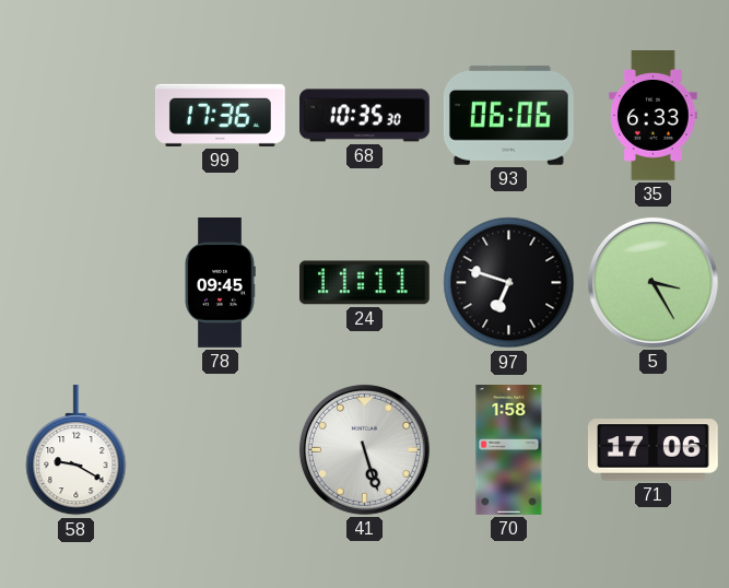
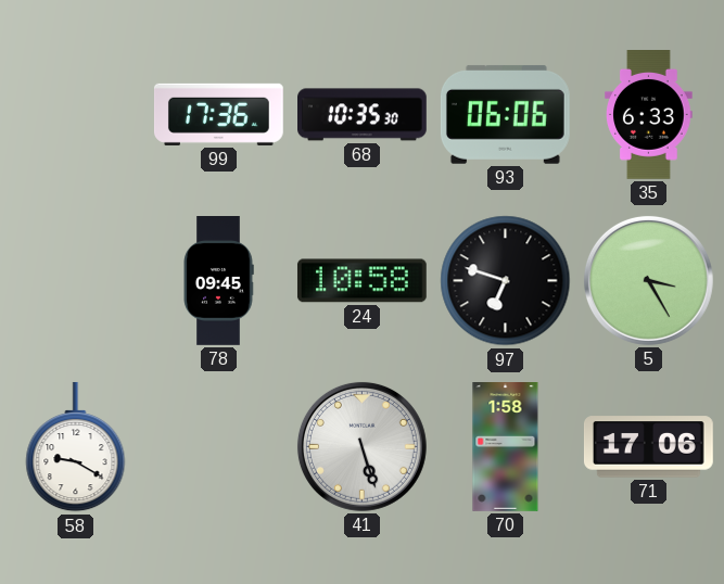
24: 11:11 -> 10:58
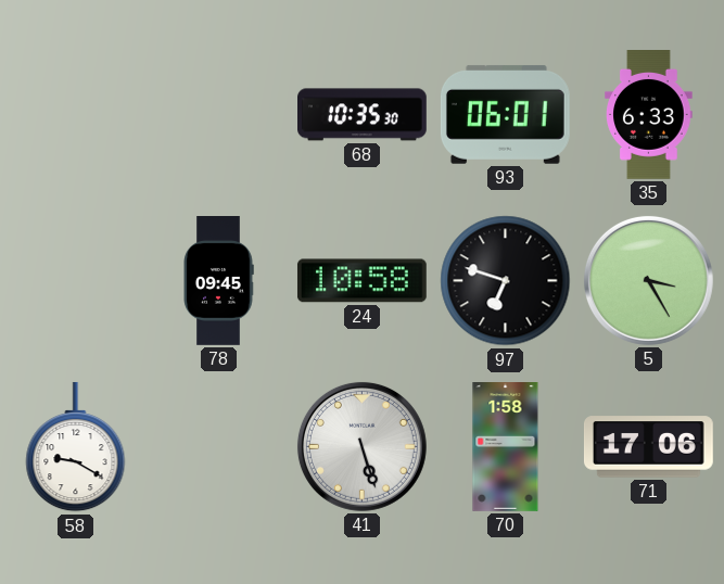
99: 17:36 -> none
93: 06:06 -> 06:01
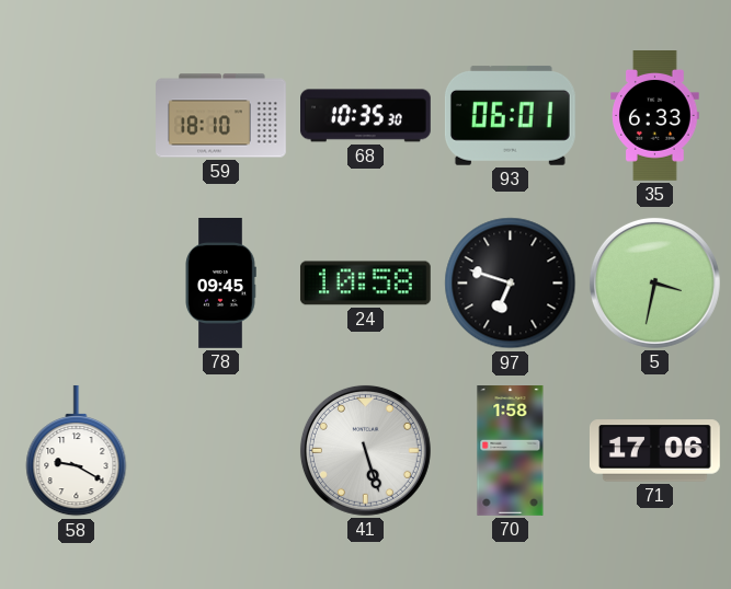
59: none -> 18:10
5: 3:25 -> 3:32
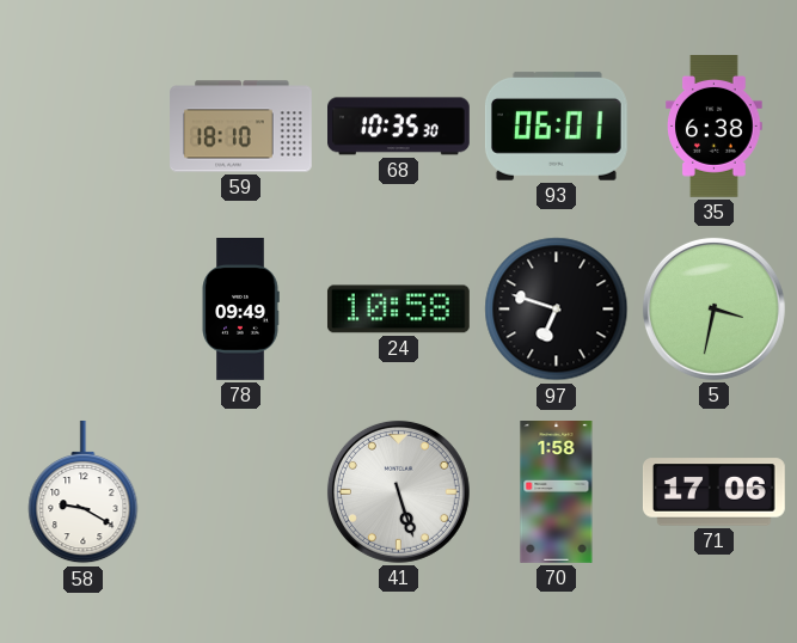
35: 6:33 -> 6:38
78: 09:45 -> 09:49
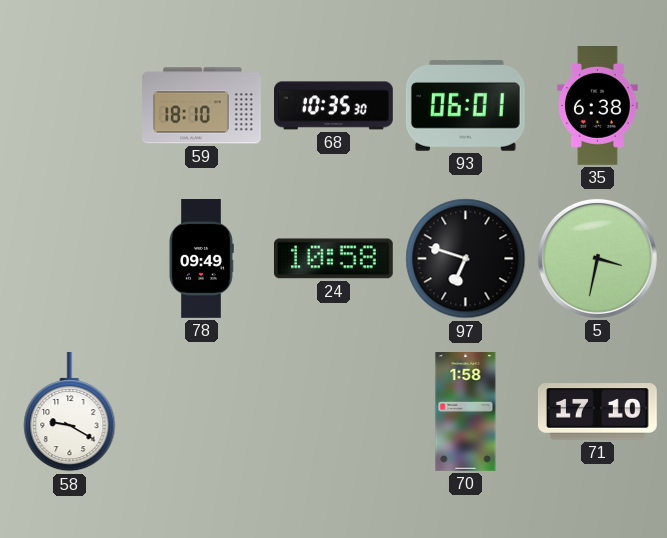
41: 5:27 -> none
71: 17:06 -> 17:10
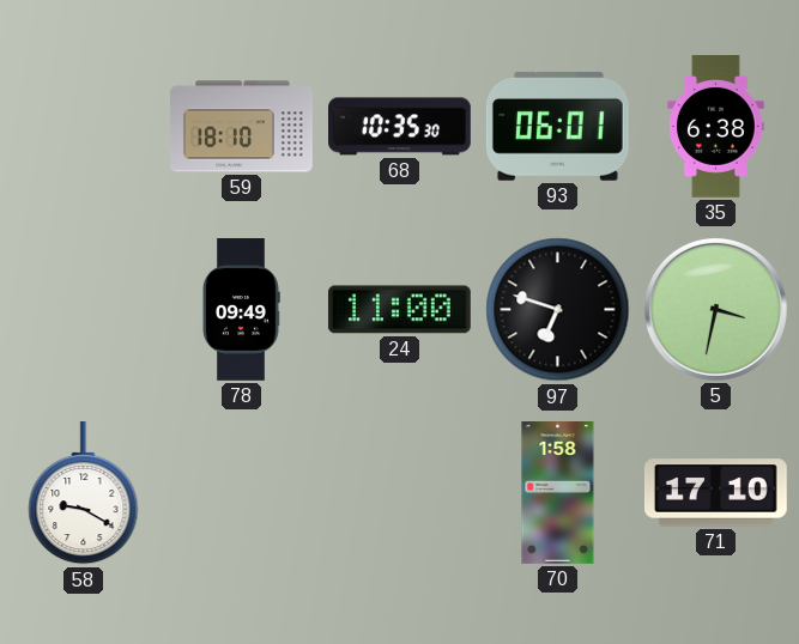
24: 10:58 -> 11:00
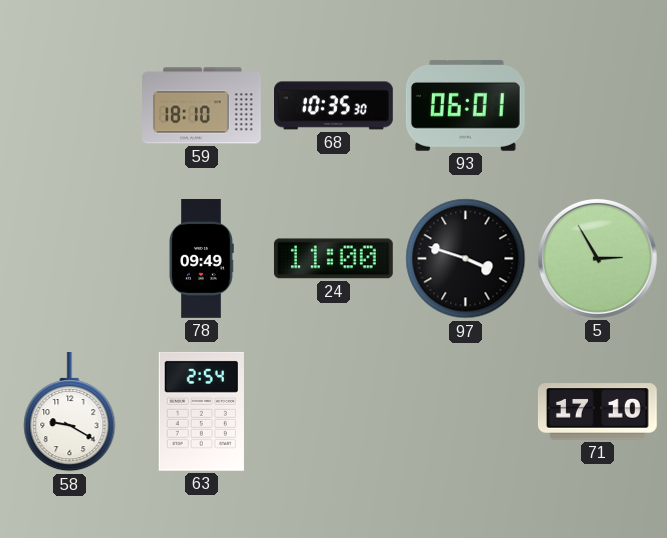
35: 6:38 -> none
97: 6:48 -> 3:48
5: 3:32 -> 2:55
63: none -> 2:54
70: 1:58 -> none
